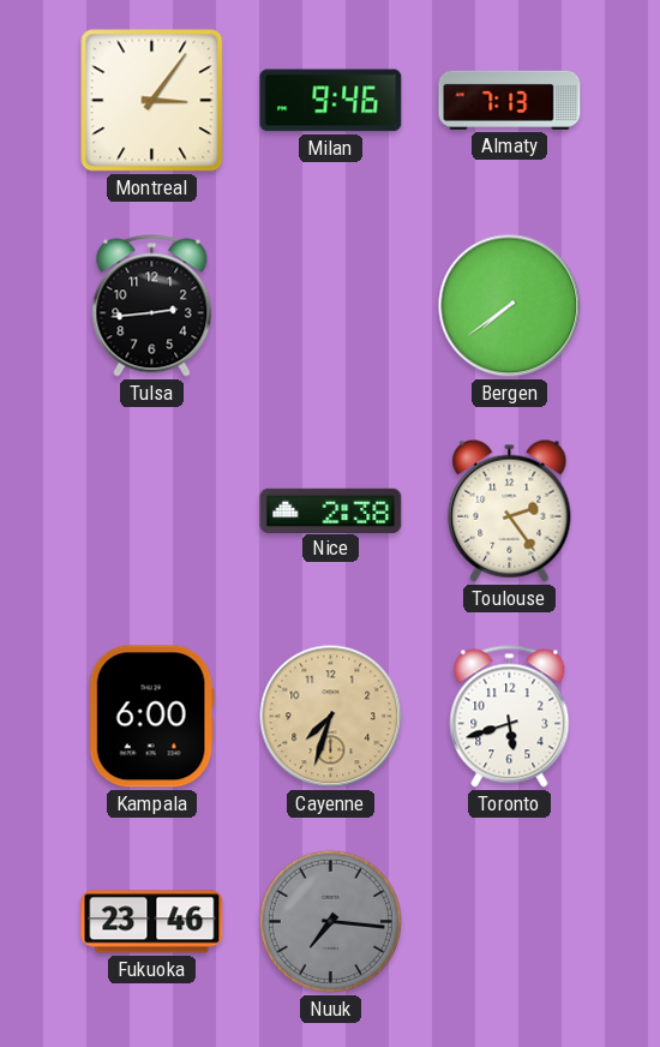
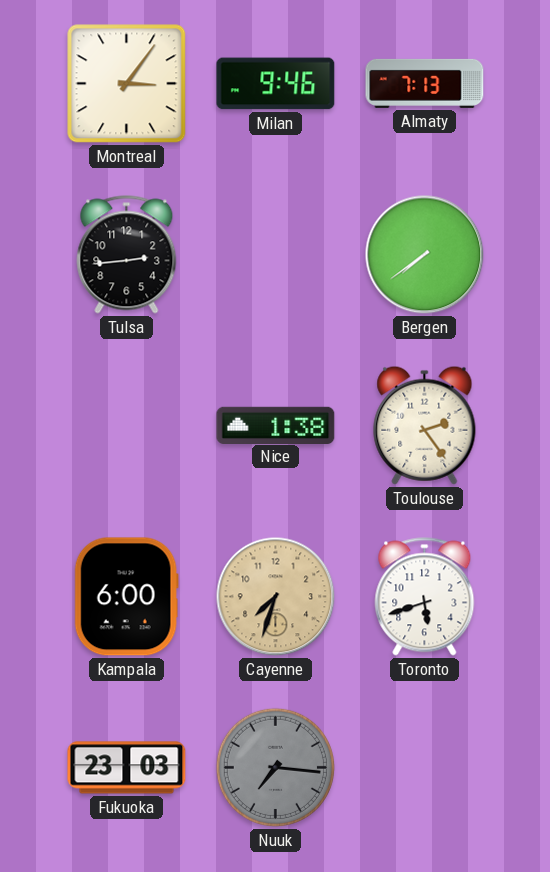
Nice: 2:38 -> 1:38
Fukuoka: 23:46 -> 23:03
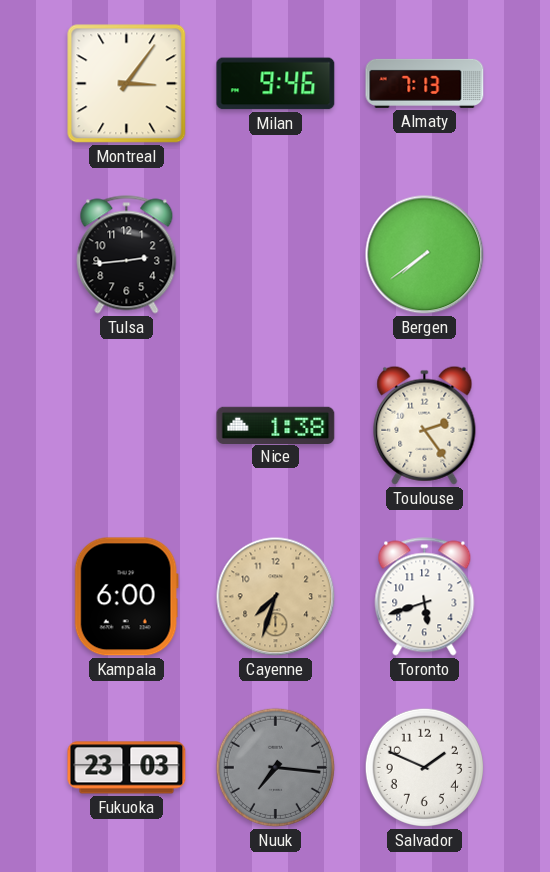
Salvador: none -> 1:49
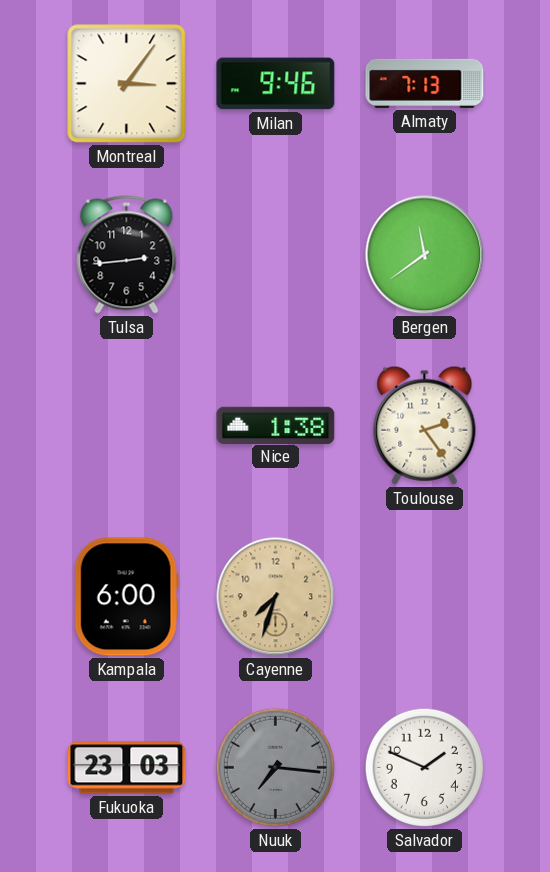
Bergen: 7:39 -> 11:39
Toronto: 5:42 -> none
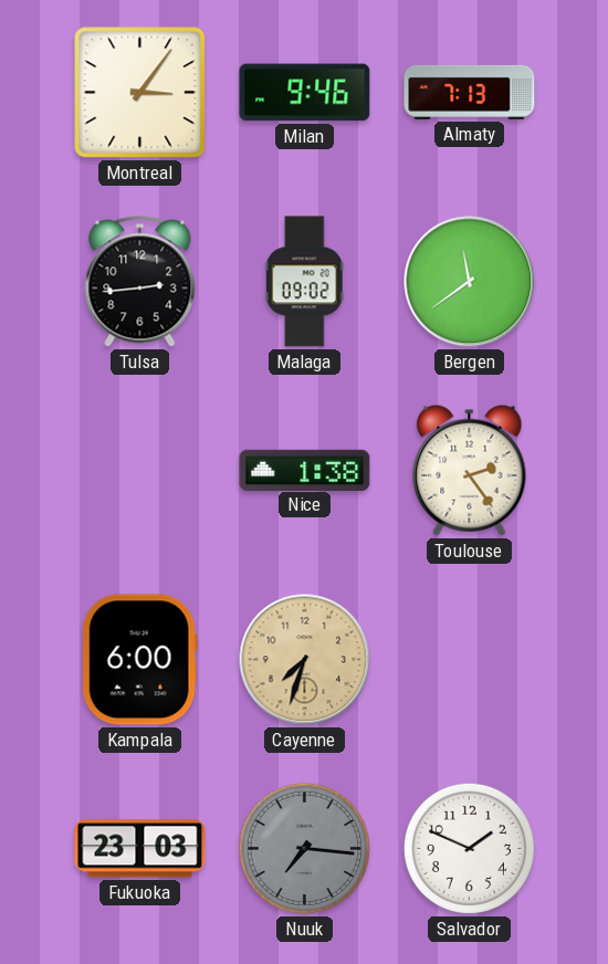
Malaga: none -> 09:02
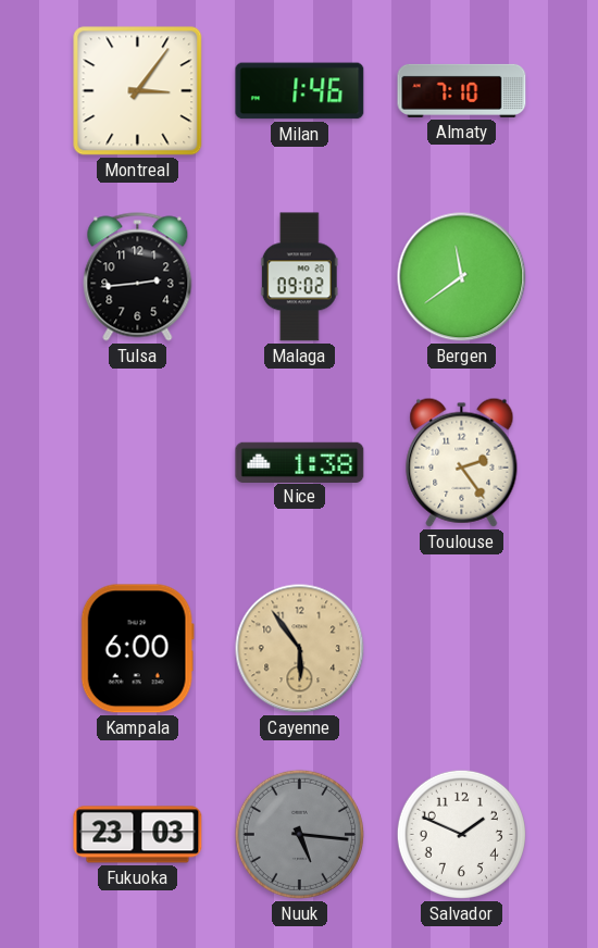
Milan: 9:46 -> 1:46
Almaty: 7:13 -> 7:10
Cayenne: 7:33 -> 5:54
Nuuk: 7:16 -> 5:16
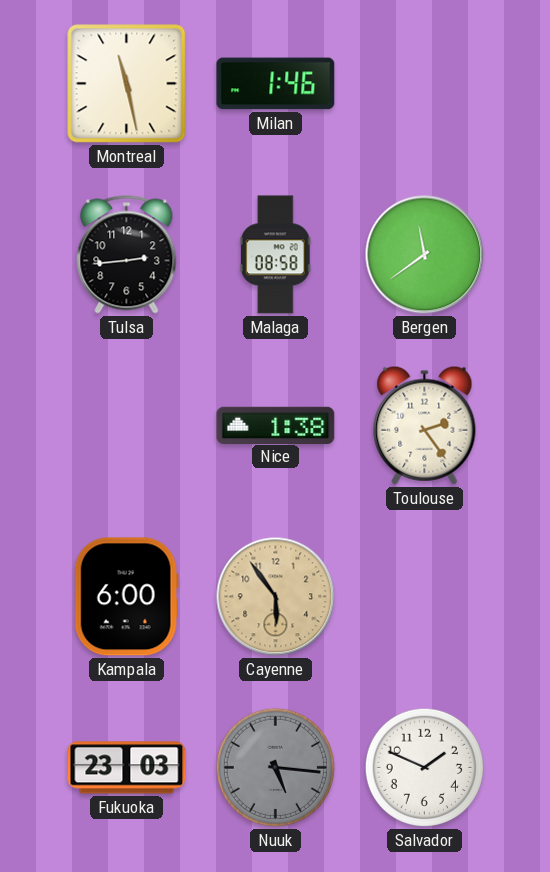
Montreal: 3:06 -> 11:28
Almaty: 7:10 -> none
Malaga: 09:02 -> 08:58
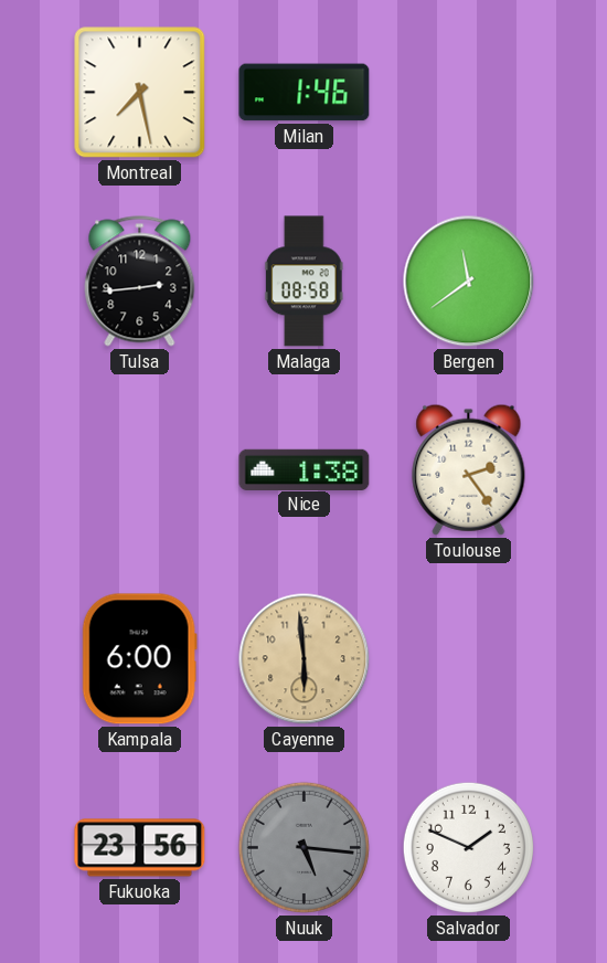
Montreal: 11:28 -> 7:28
Cayenne: 5:54 -> 5:59
Fukuoka: 23:03 -> 23:56
